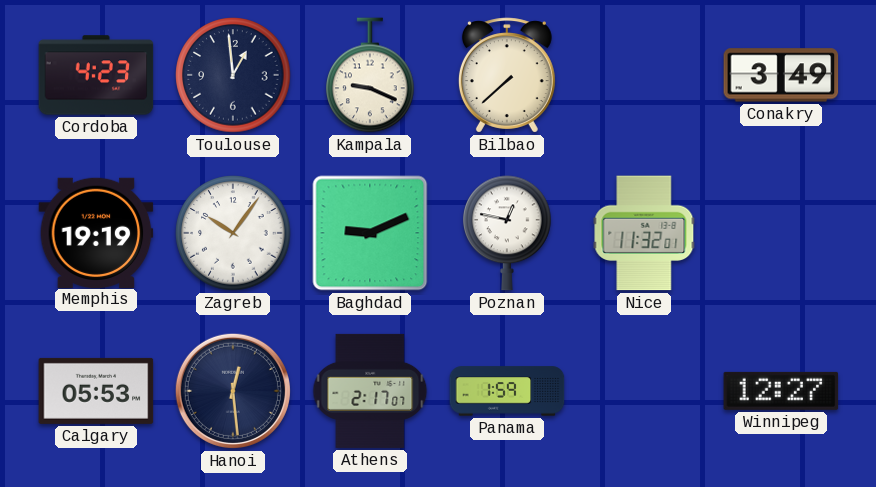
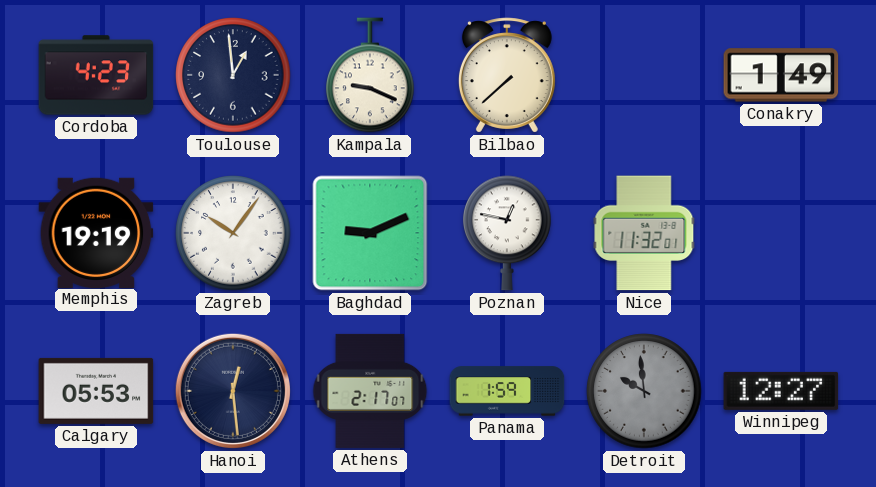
Conakry: 3:49 -> 1:49
Detroit: none -> 9:59
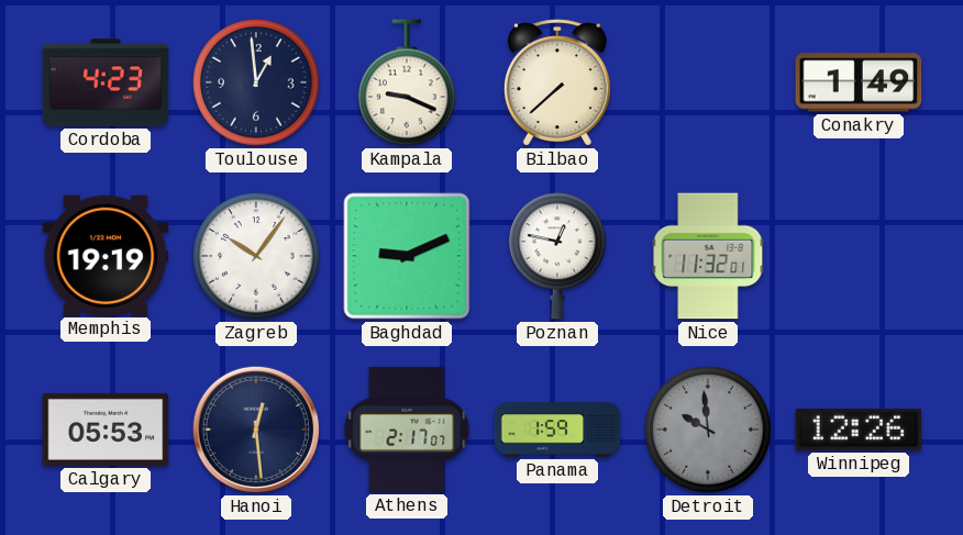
Winnipeg: 12:27 -> 12:26
